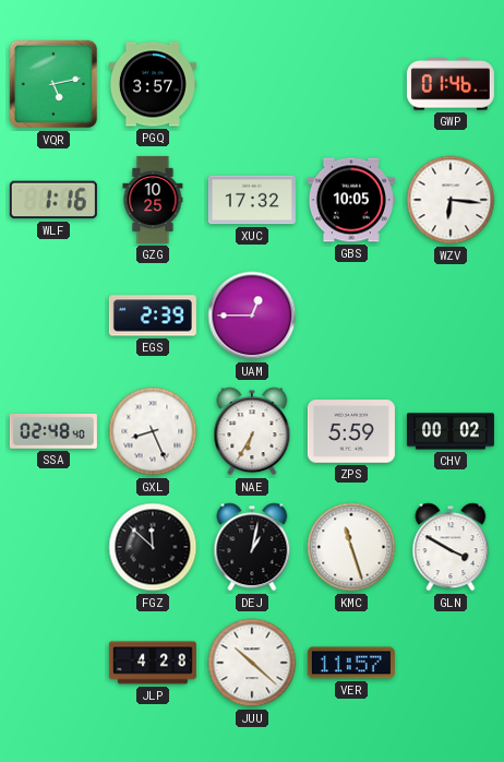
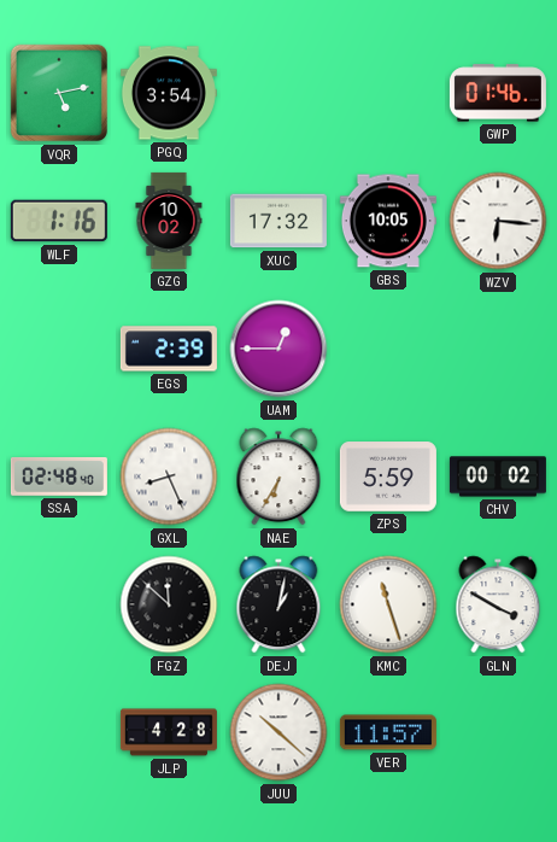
PGQ: 3:57 -> 3:54
GZG: 10:25 -> 10:02
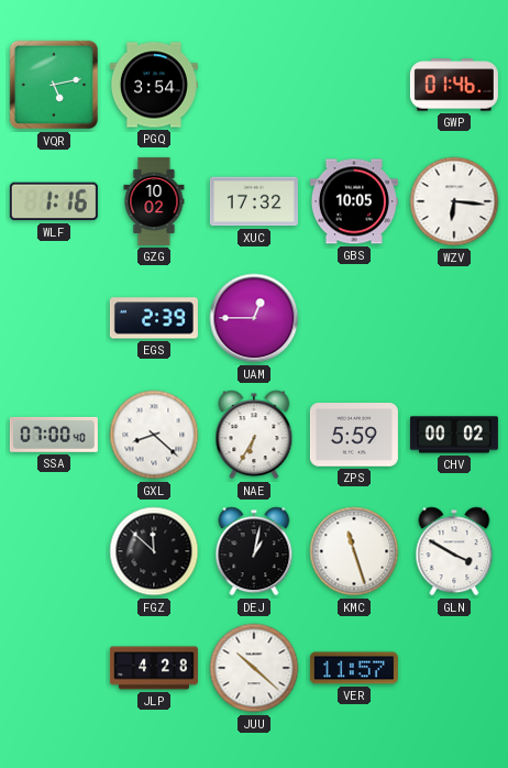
SSA: 02:48 -> 07:00
GXL: 8:26 -> 8:22
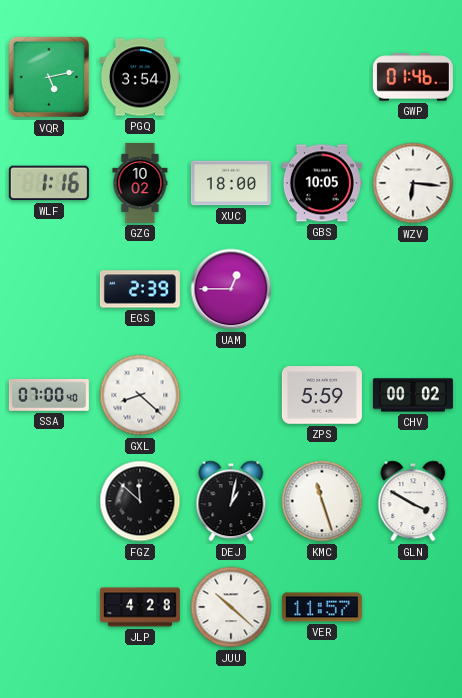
XUC: 17:32 -> 18:00
NAE: 6:35 -> none
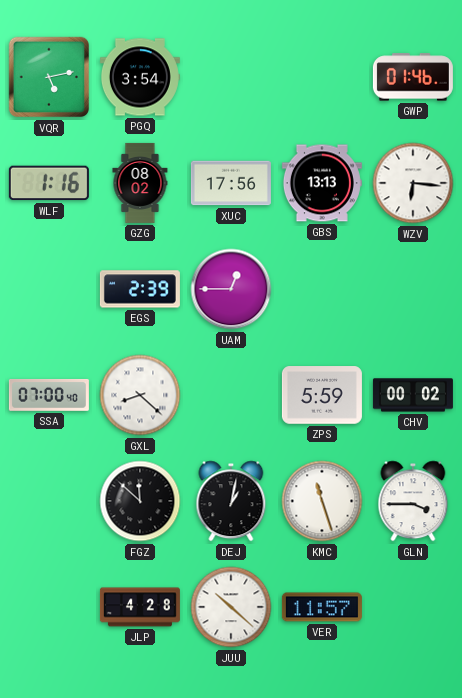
GZG: 10:02 -> 08:02
XUC: 18:00 -> 17:56
GBS: 10:05 -> 13:13
GLN: 3:50 -> 3:45
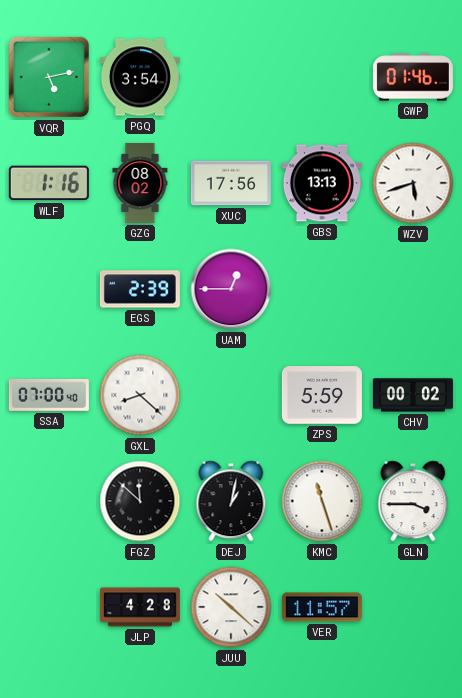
WZV: 6:16 -> 5:42
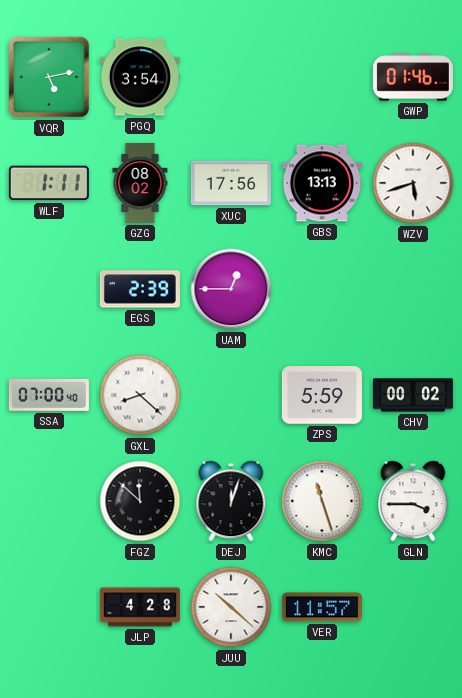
WLF: 1:16 -> 1:11
DEJ: 1:02 -> 12:03
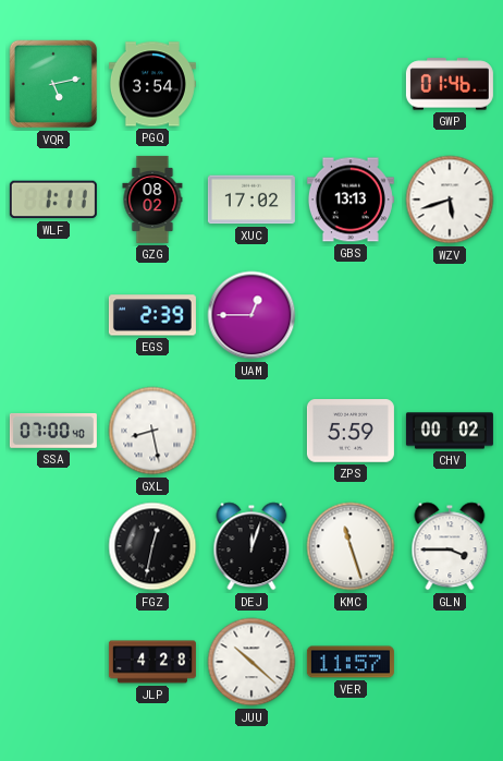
XUC: 17:56 -> 17:02
GXL: 8:22 -> 8:28
FGZ: 11:52 -> 12:32
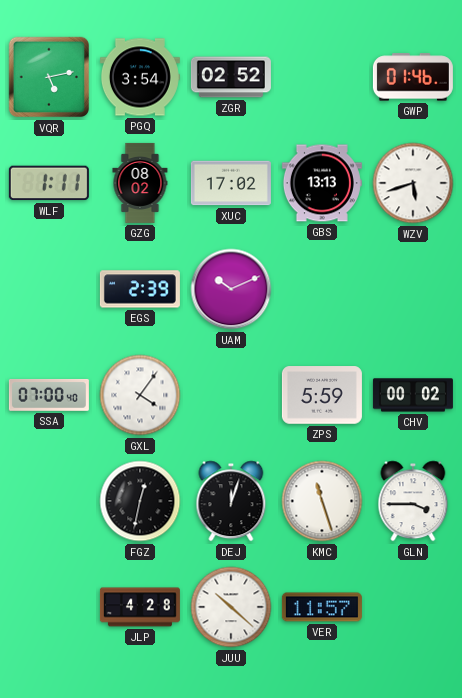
ZGR: none -> 02:52
UAM: 12:45 -> 10:11
GXL: 8:28 -> 4:06
